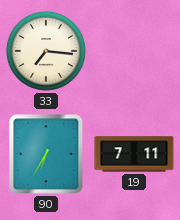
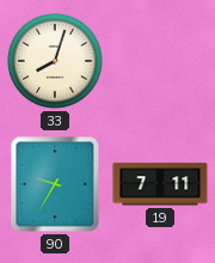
33: 7:16 -> 8:03
90: 6:35 -> 9:35
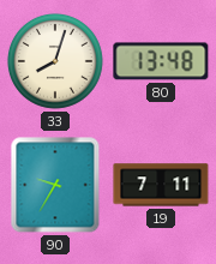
80: none -> 13:48
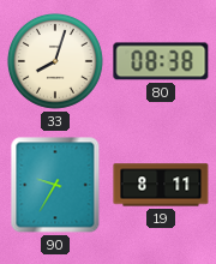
80: 13:48 -> 08:38
19: 7:11 -> 8:11
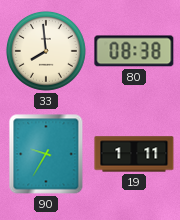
33: 8:03 -> 7:59
19: 8:11 -> 1:11
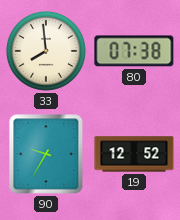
80: 08:38 -> 07:38
19: 1:11 -> 12:52
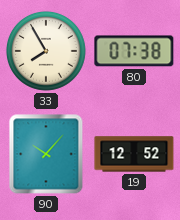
33: 7:59 -> 7:55
90: 9:35 -> 10:07
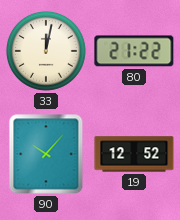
33: 7:55 -> 12:02
80: 07:38 -> 21:22
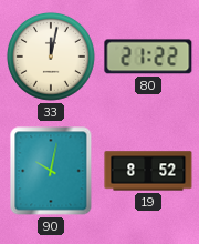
90: 10:07 -> 10:02
19: 12:52 -> 8:52
